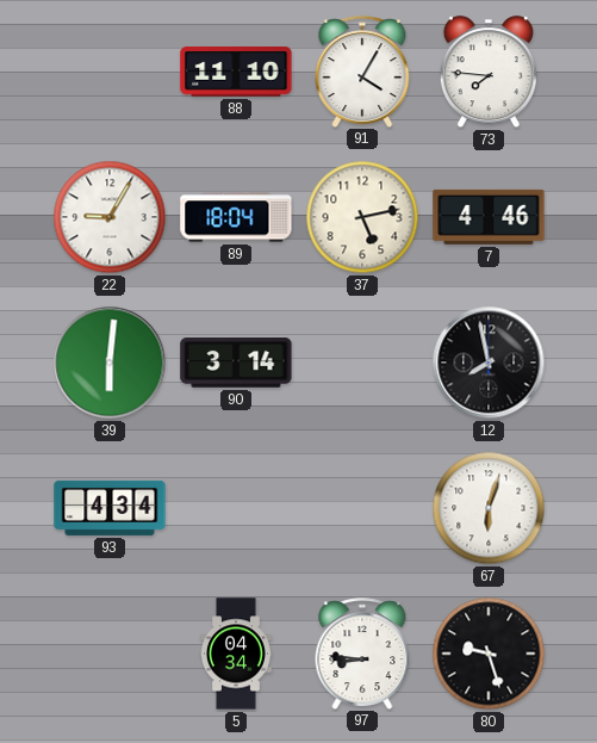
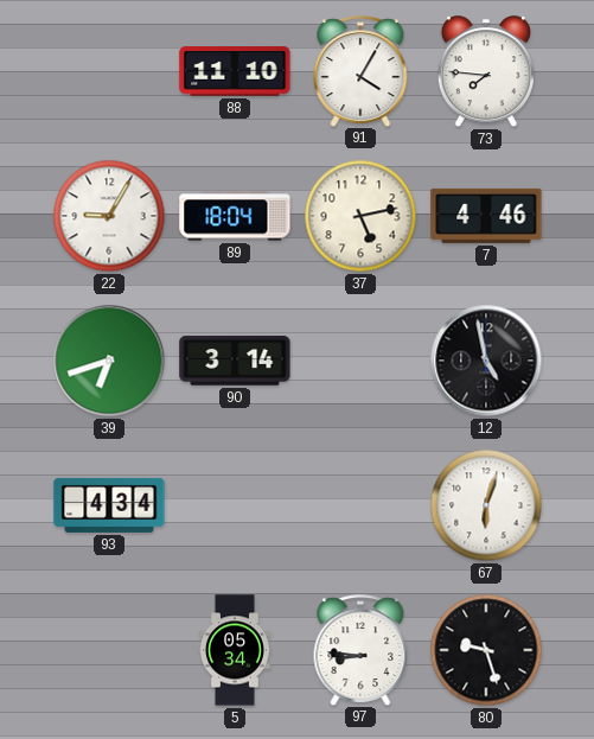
39: 6:01 -> 6:42
12: 7:58 -> 4:58
5: 04:34 -> 05:34
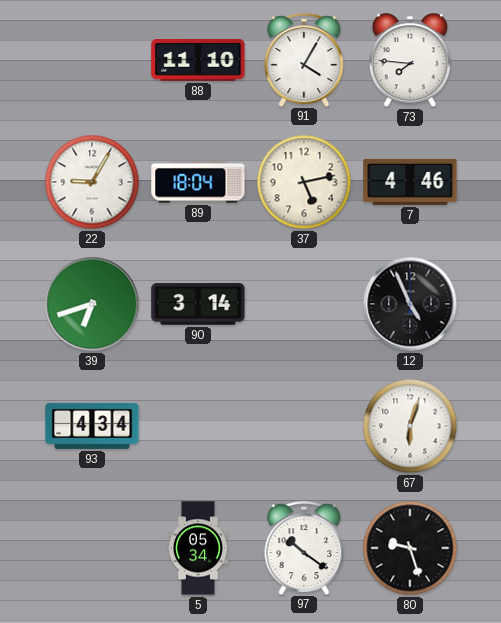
12: 4:58 -> 4:56
97: 8:46 -> 10:21
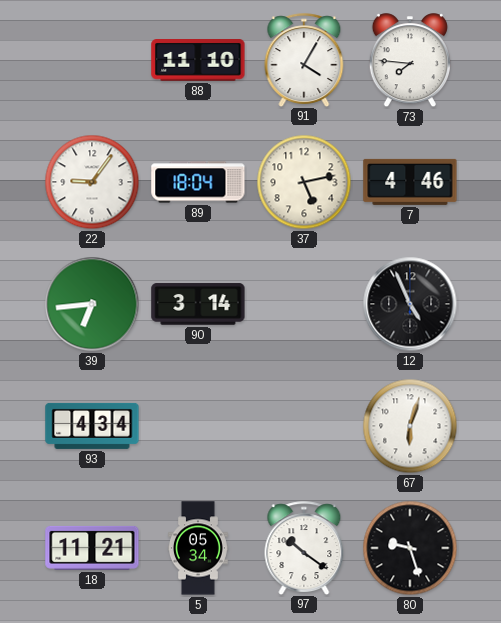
22: 9:05 -> 9:06
39: 6:42 -> 6:44
18: none -> 11:21
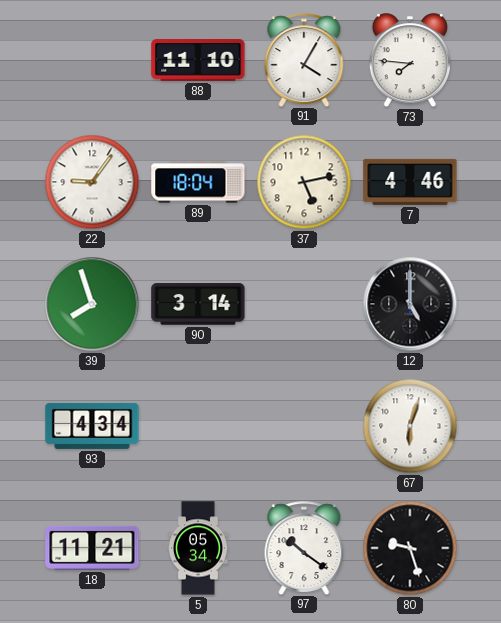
39: 6:44 -> 7:57
12: 4:56 -> 5:00
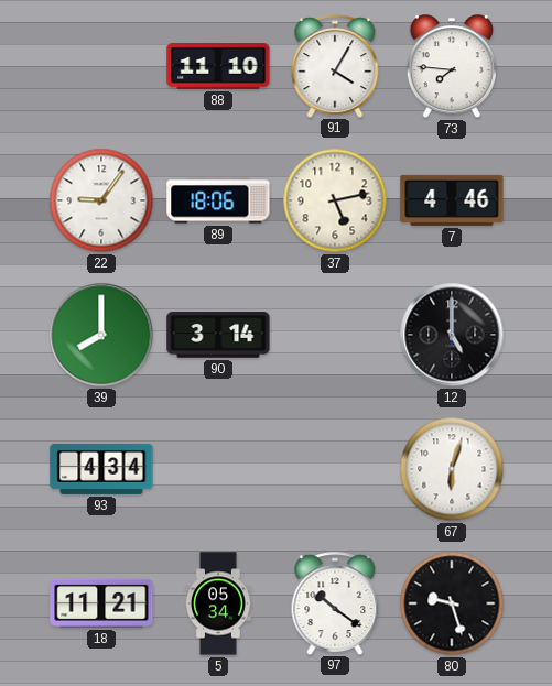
89: 18:04 -> 18:06
39: 7:57 -> 8:00
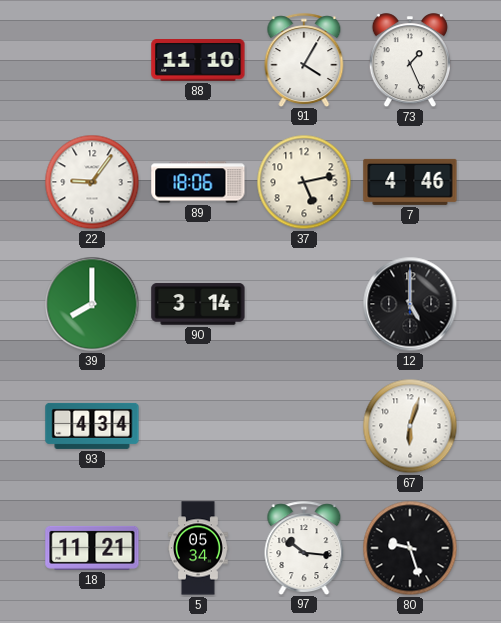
73: 7:46 -> 1:26
97: 10:21 -> 10:16
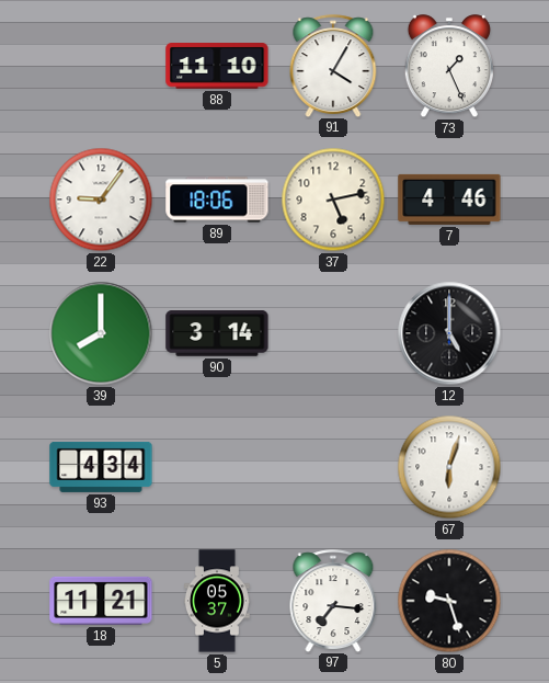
5: 05:34 -> 05:37
97: 10:16 -> 7:16
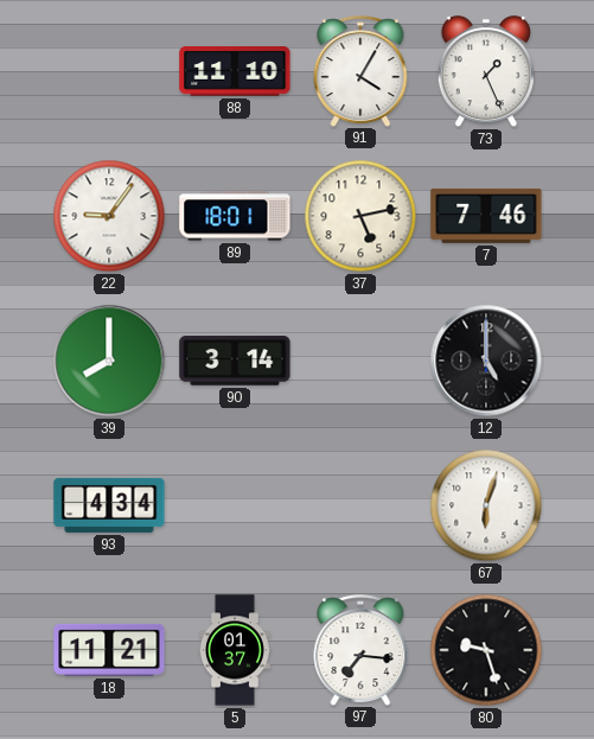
89: 18:06 -> 18:01
7: 4:46 -> 7:46
5: 05:37 -> 01:37
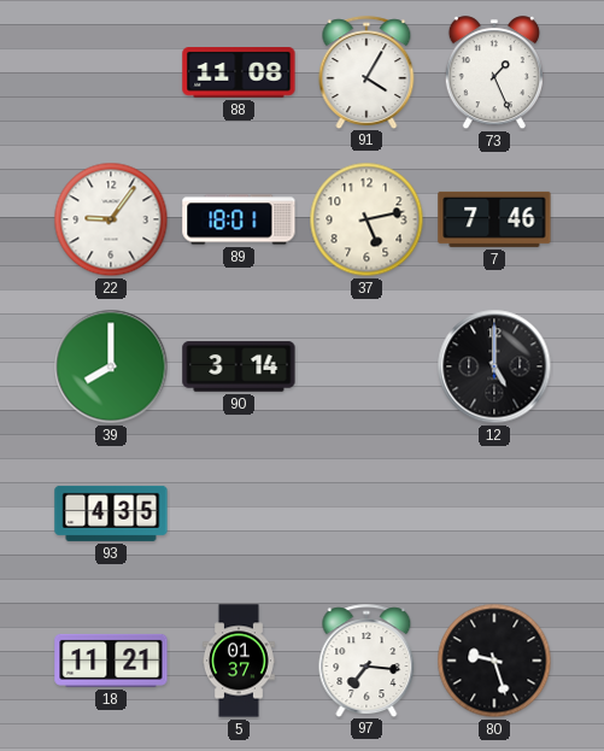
88: 11:10 -> 11:08
93: 4:34 -> 4:35
67: 6:03 -> none
